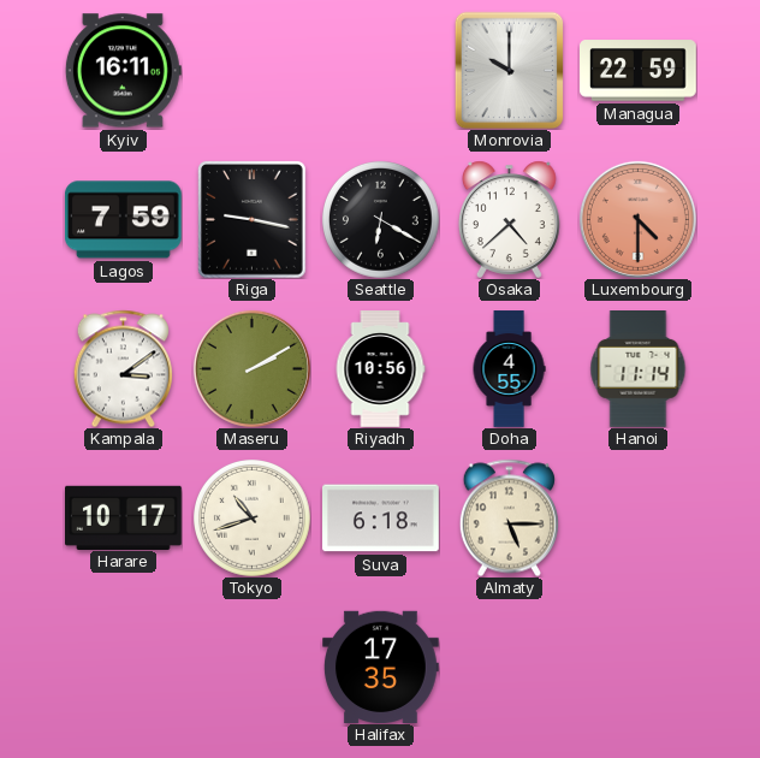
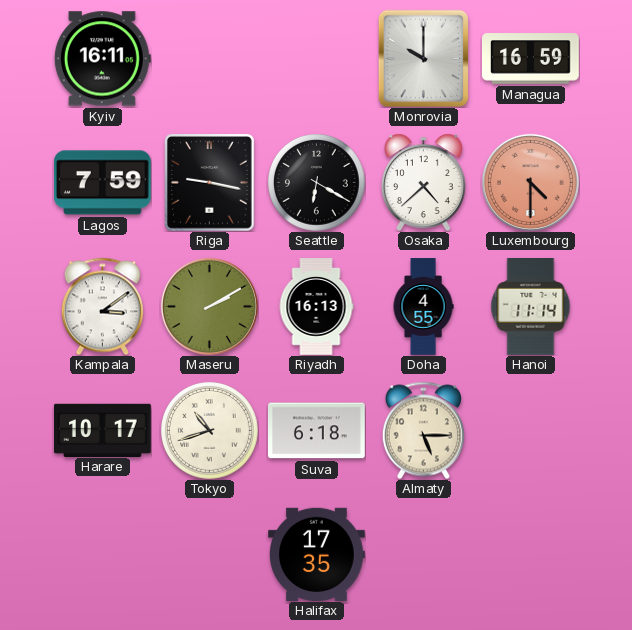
Managua: 22:59 -> 16:59
Riyadh: 10:56 -> 16:13
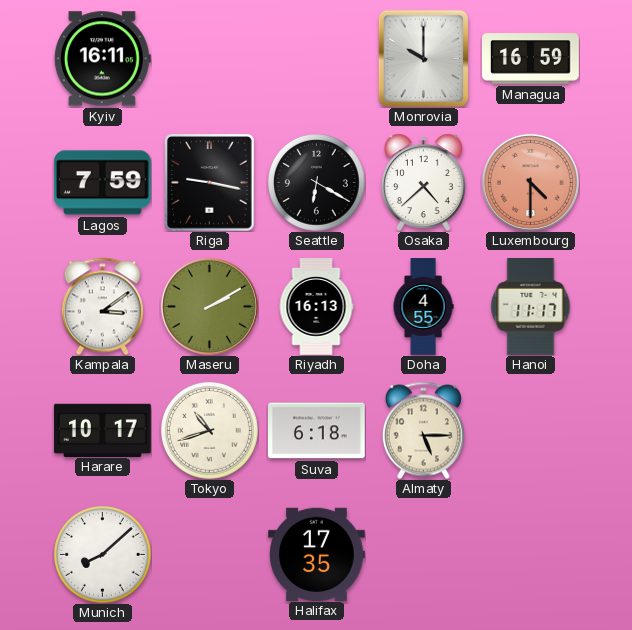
Hanoi: 11:14 -> 11:17
Munich: none -> 8:08
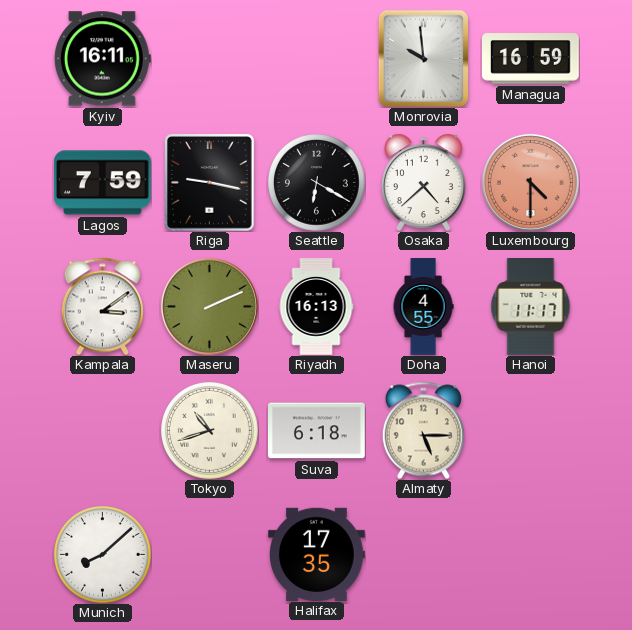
Monrovia: 10:00 -> 9:59
Maseru: 2:10 -> 2:11
Harare: 10:17 -> none
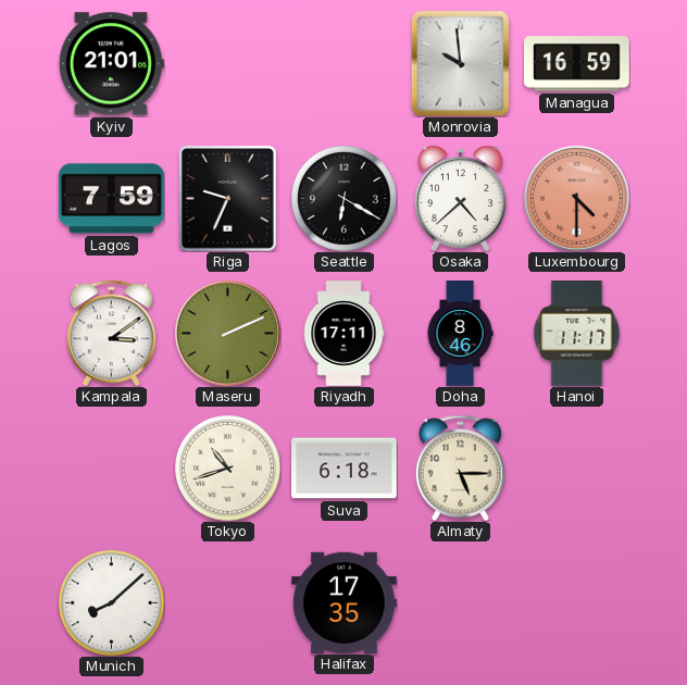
Kyiv: 16:11 -> 21:01
Riga: 9:17 -> 9:34
Riyadh: 16:13 -> 17:11
Doha: 4:55 -> 8:46
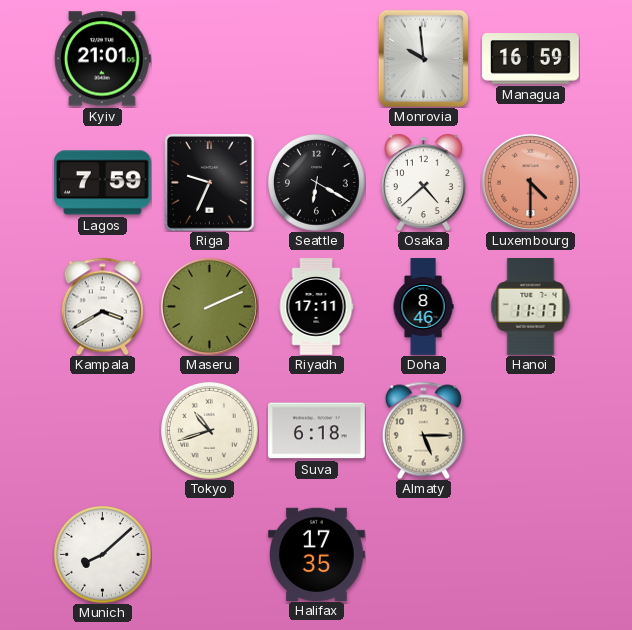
Kampala: 3:09 -> 3:40
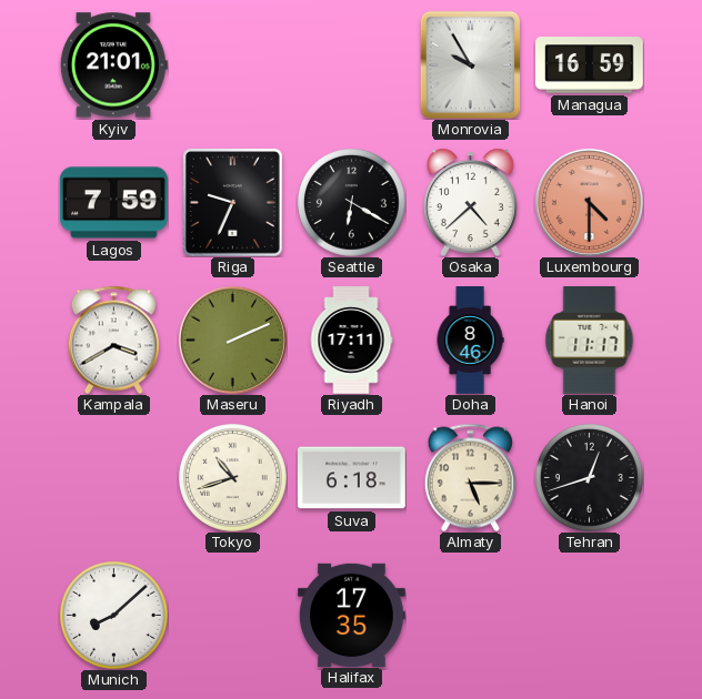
Monrovia: 9:59 -> 9:55
Tehran: none -> 12:42
